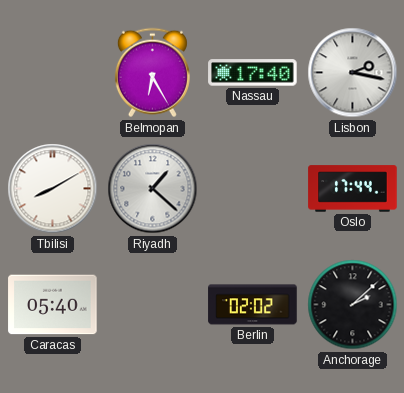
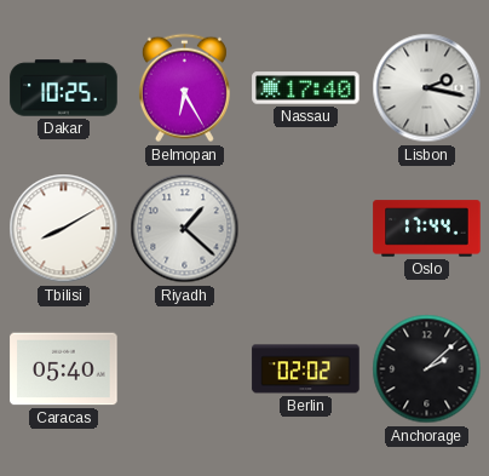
Dakar: none -> 10:25
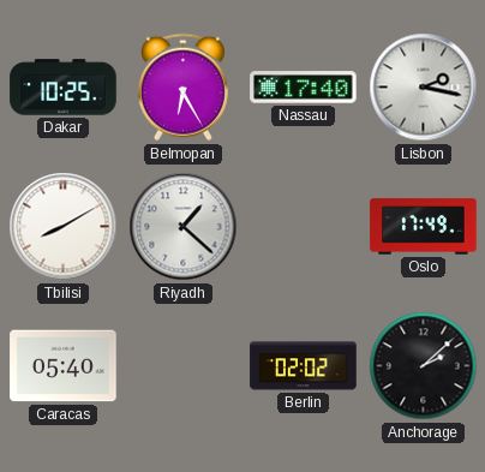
Oslo: 17:44 -> 17:49
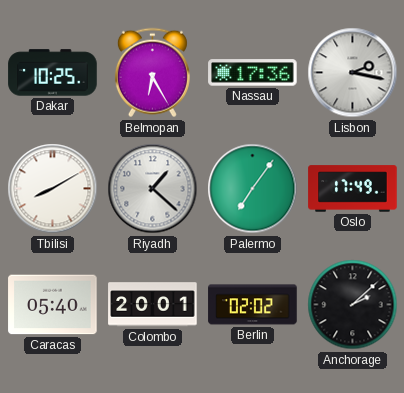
Nassau: 17:40 -> 17:36
Palermo: none -> 7:06
Colombo: none -> 20:01
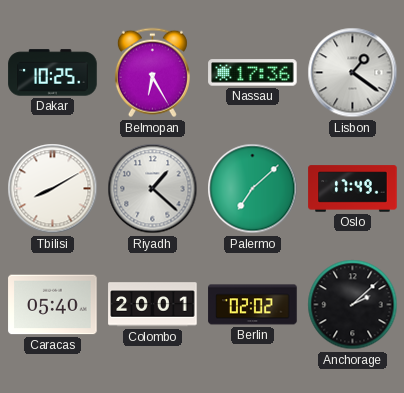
Lisbon: 2:17 -> 1:21
Palermo: 7:06 -> 7:08
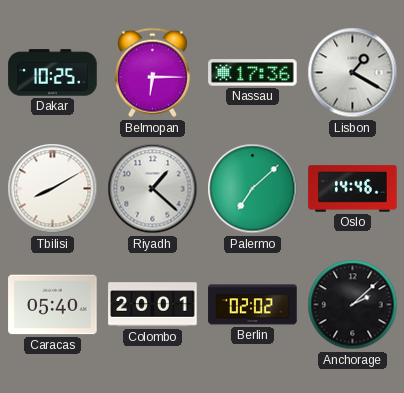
Belmopan: 6:25 -> 6:15
Lisbon: 1:21 -> 1:20
Oslo: 17:49 -> 14:46
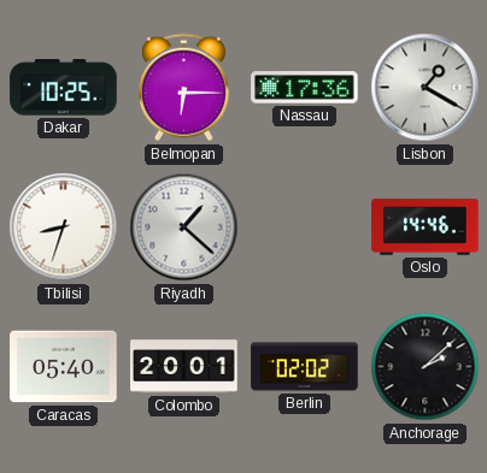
Tbilisi: 8:10 -> 8:33
Palermo: 7:08 -> none
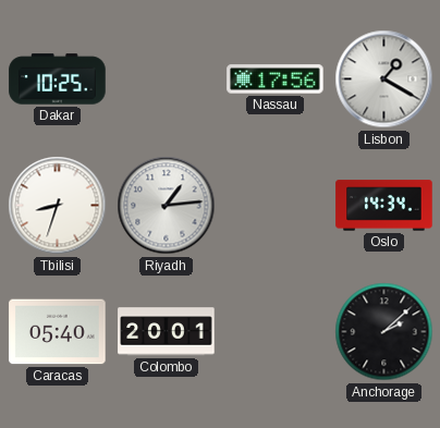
Belmopan: 6:15 -> none
Nassau: 17:36 -> 17:56
Riyadh: 1:22 -> 1:14
Oslo: 14:46 -> 14:34
Berlin: 02:02 -> none
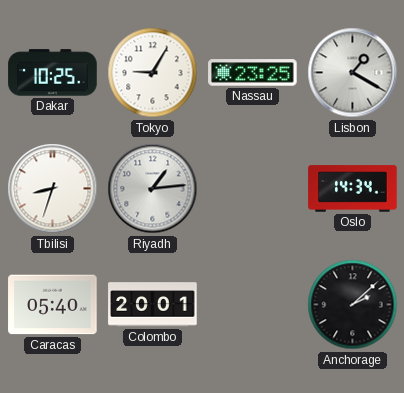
Tokyo: none -> 9:05
Nassau: 17:56 -> 23:25
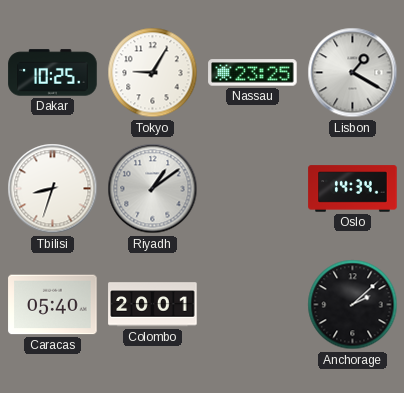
Riyadh: 1:14 -> 1:09
